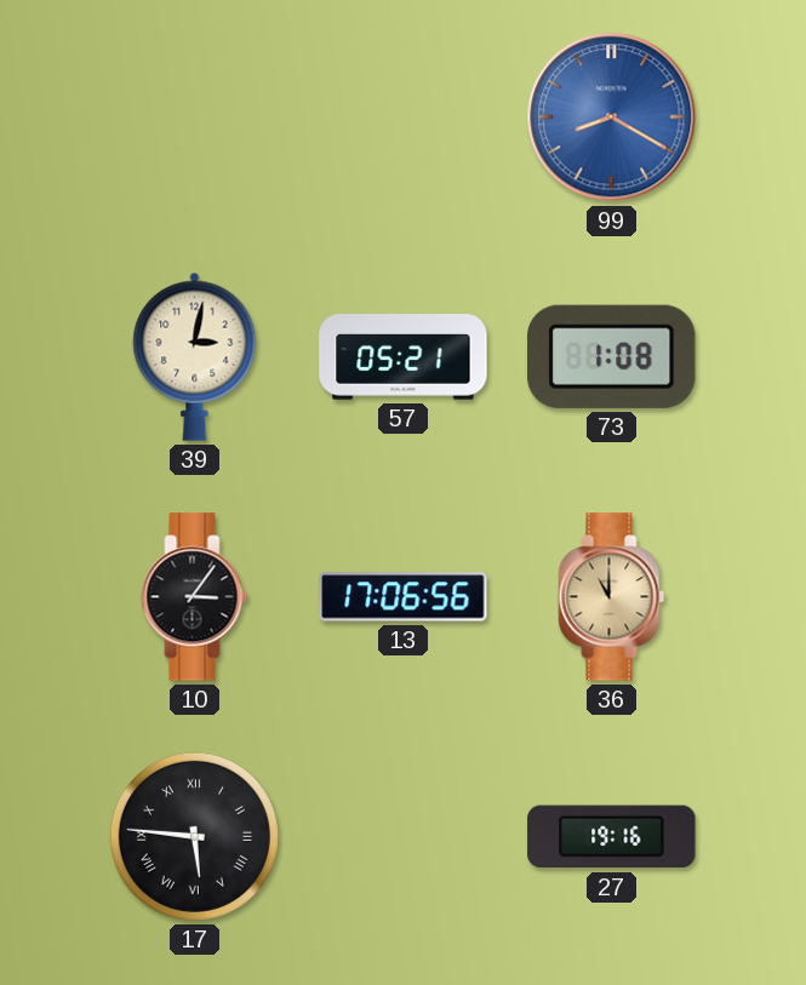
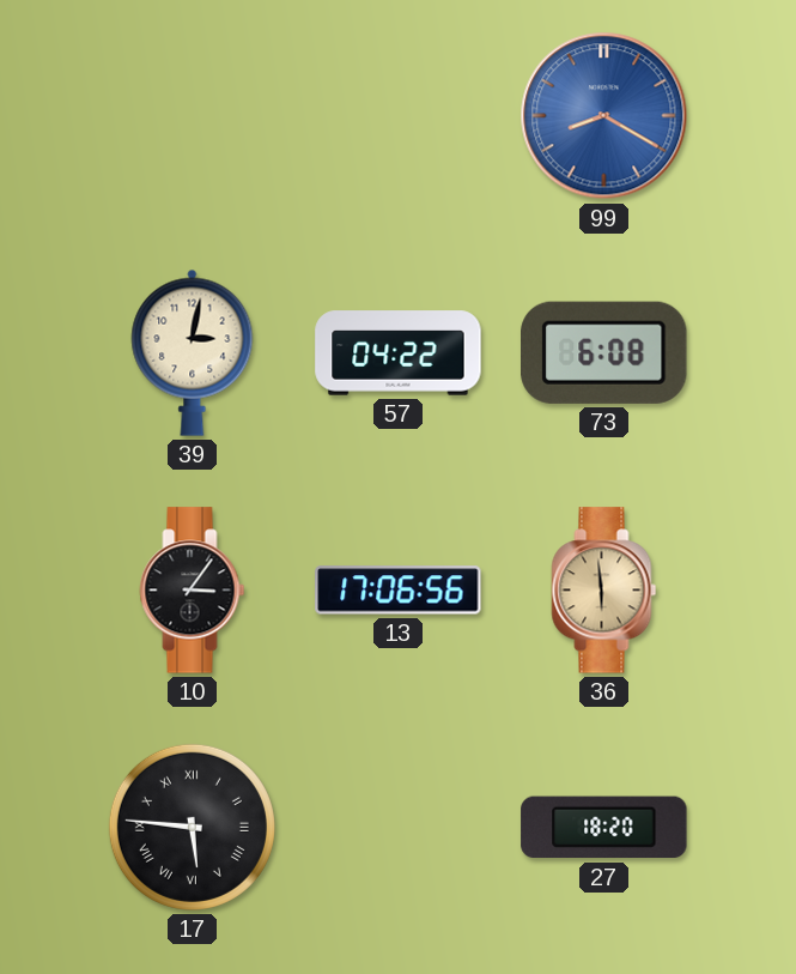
57: 05:21 -> 04:22
73: 1:08 -> 6:08
36: 11:00 -> 5:59
27: 19:16 -> 18:20
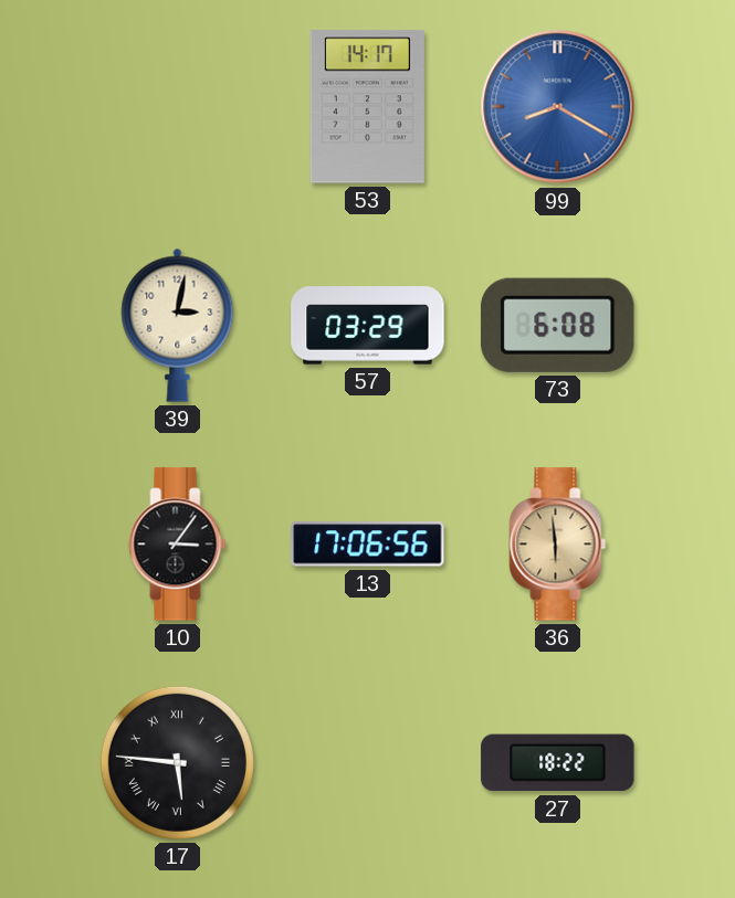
53: none -> 14:17
57: 04:22 -> 03:29
27: 18:20 -> 18:22
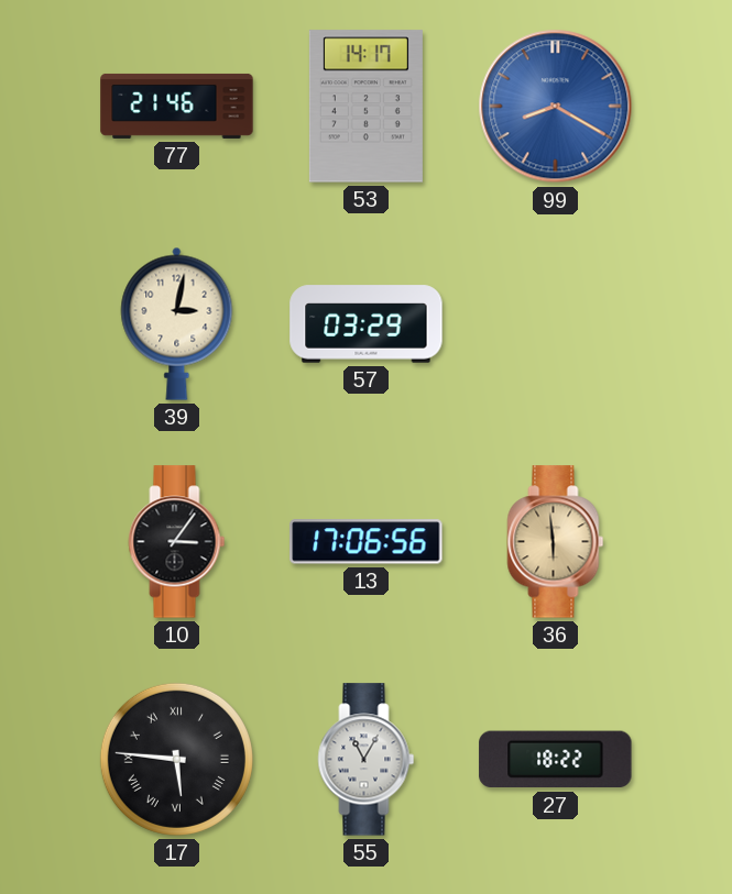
77: none -> 21:46
73: 6:08 -> none
55: none -> 11:05
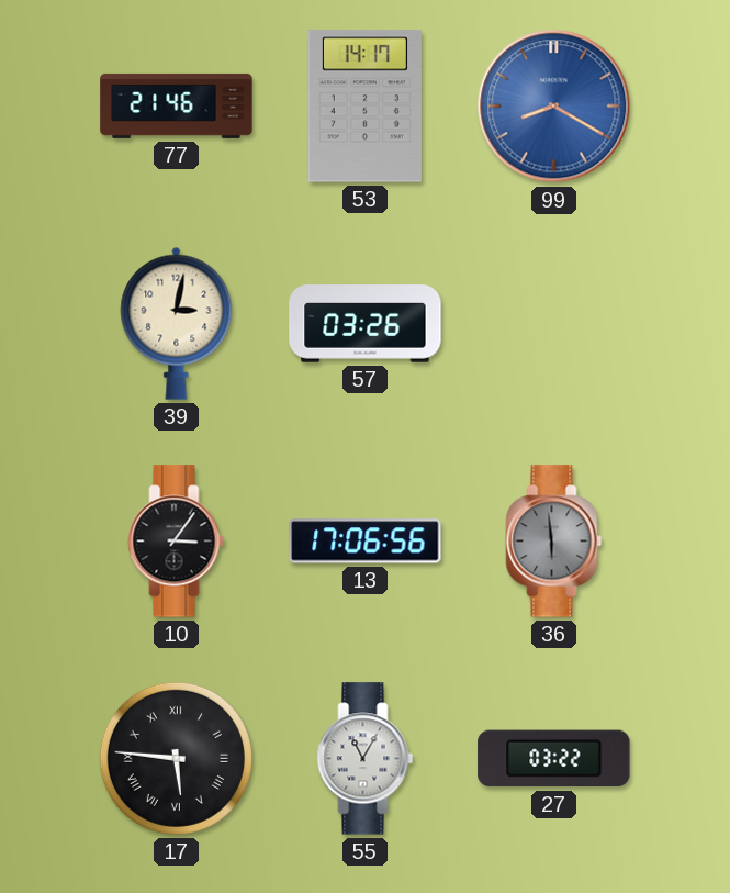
57: 03:29 -> 03:26
36 dial: champagne -> grey
27: 18:22 -> 03:22
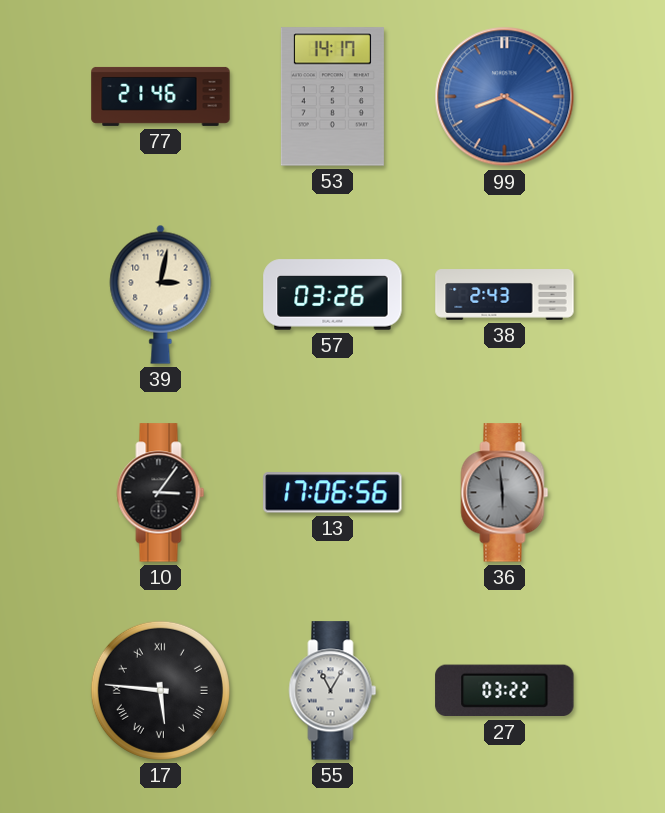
38: none -> 2:43
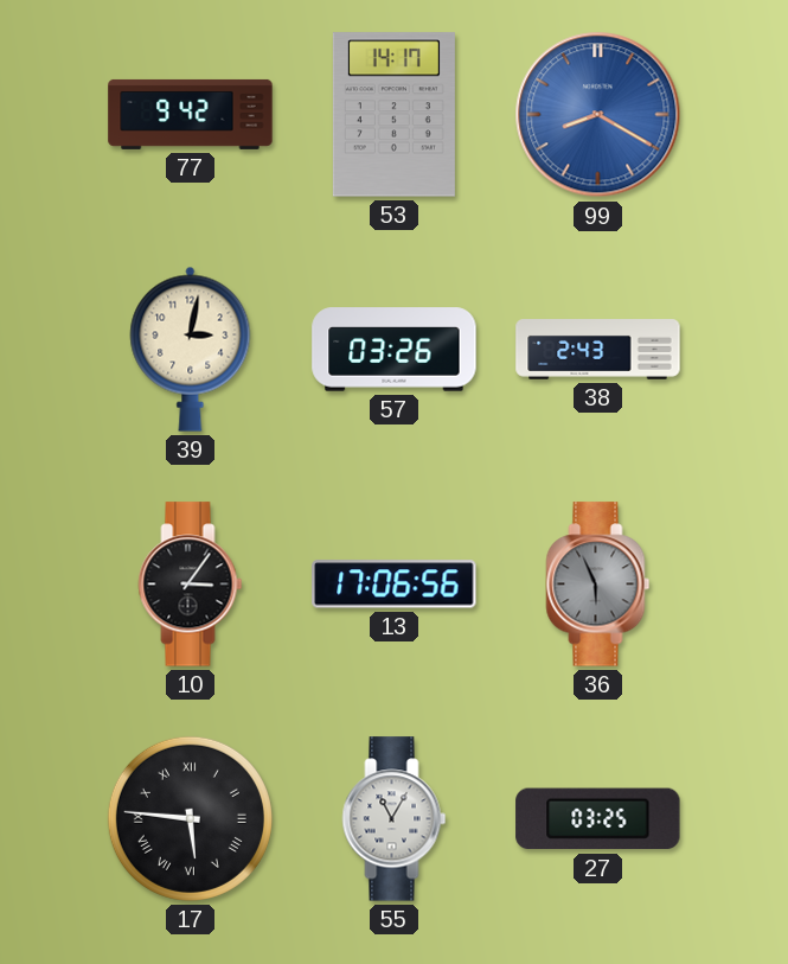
77: 21:46 -> 9:42
36: 5:59 -> 5:56
27: 03:22 -> 03:25
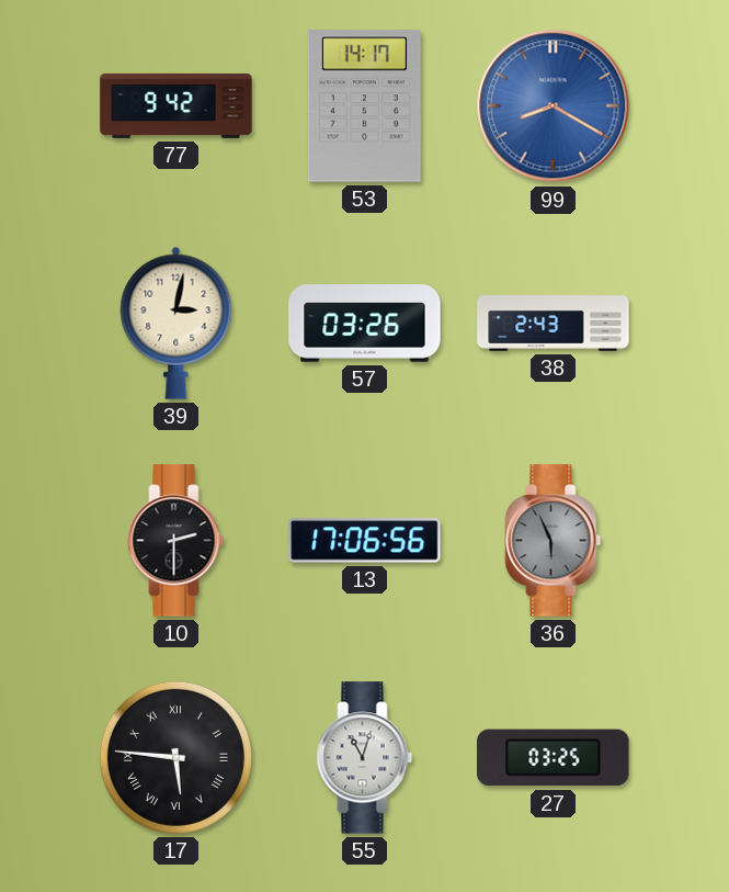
10: 3:06 -> 2:30
55: 11:05 -> 11:03
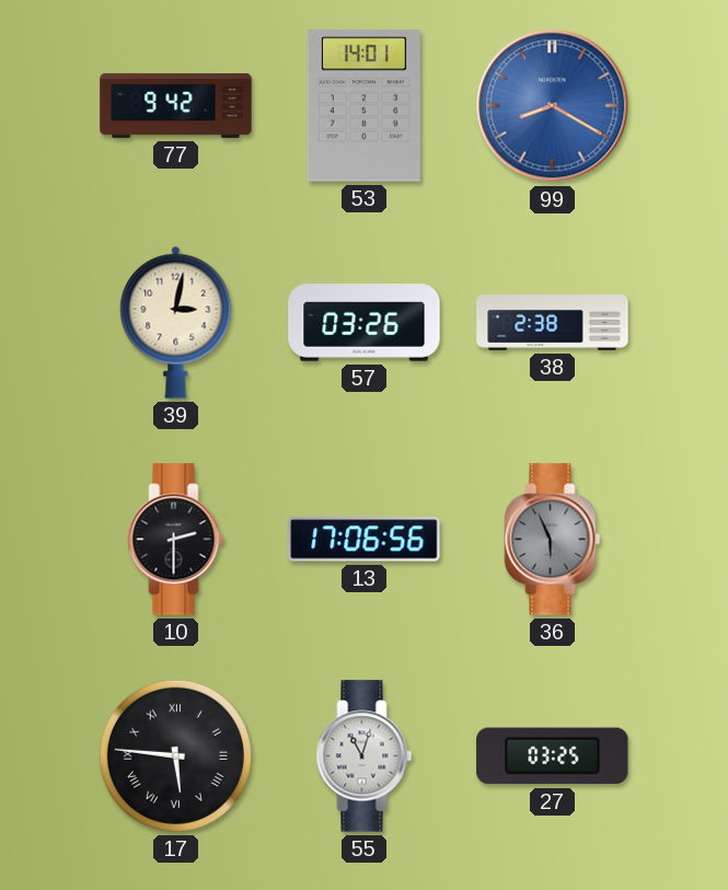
53: 14:17 -> 14:01
38: 2:43 -> 2:38
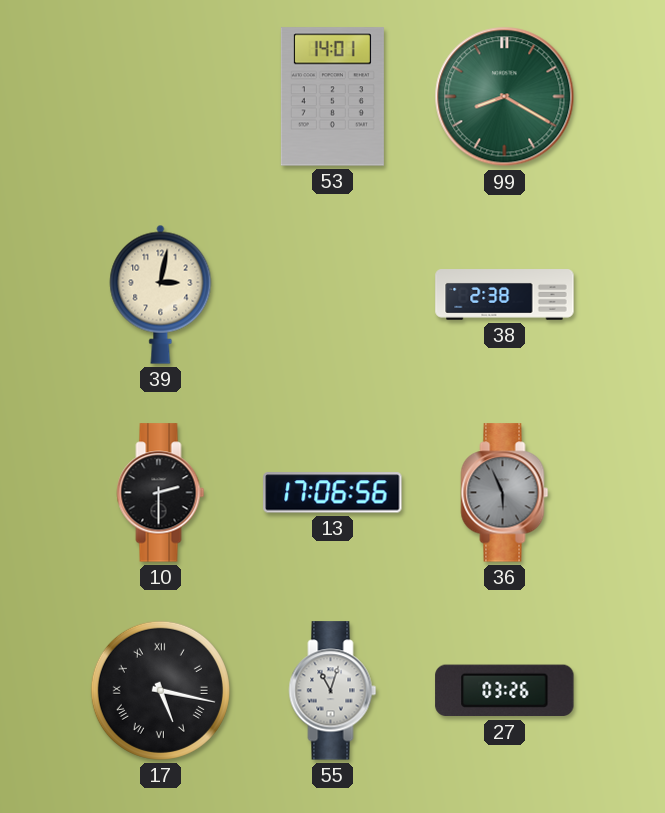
77: 9:42 -> none
99 dial: blue -> green
57: 03:26 -> none
17: 5:46 -> 5:17
27: 03:25 -> 03:26
